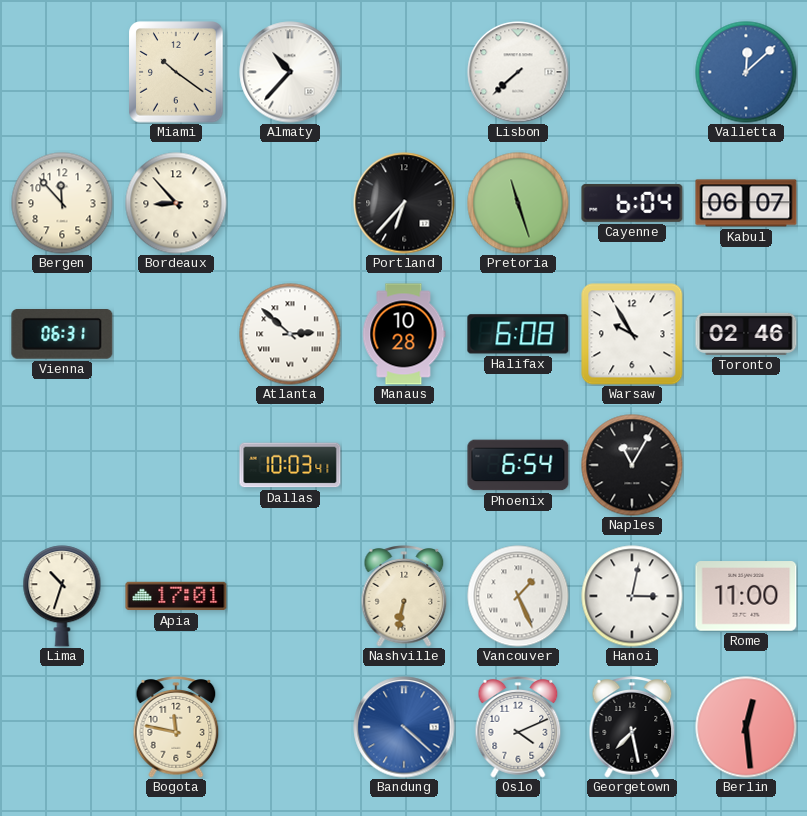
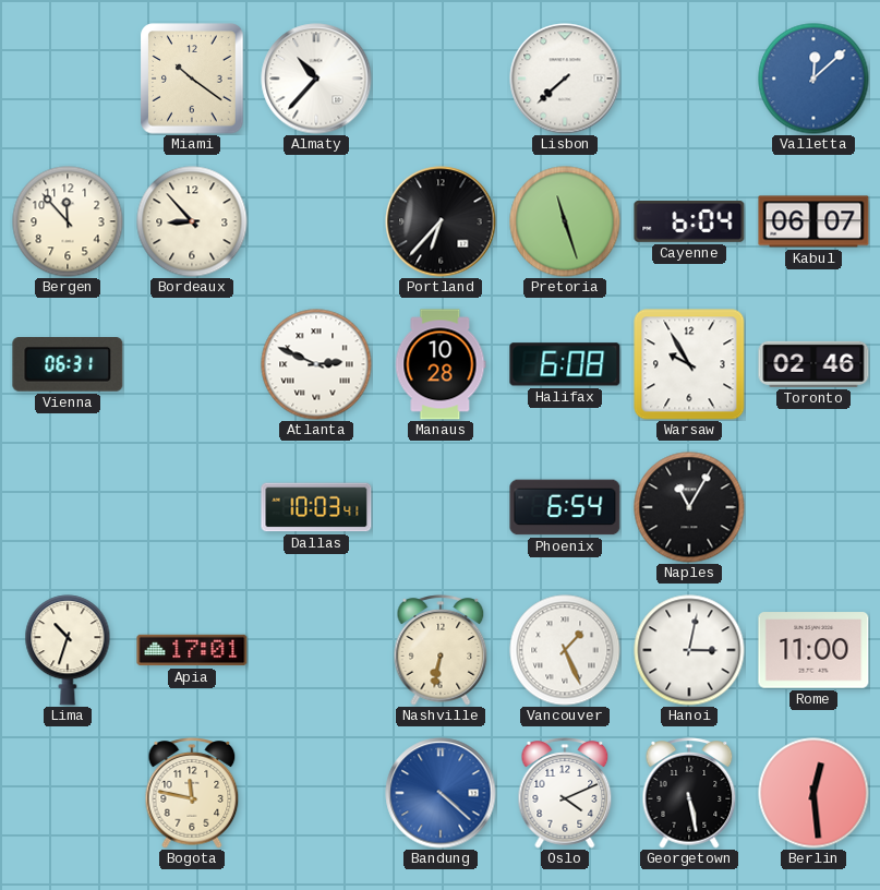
Atlanta: 2:52 -> 2:49
Georgetown: 7:28 -> 5:28
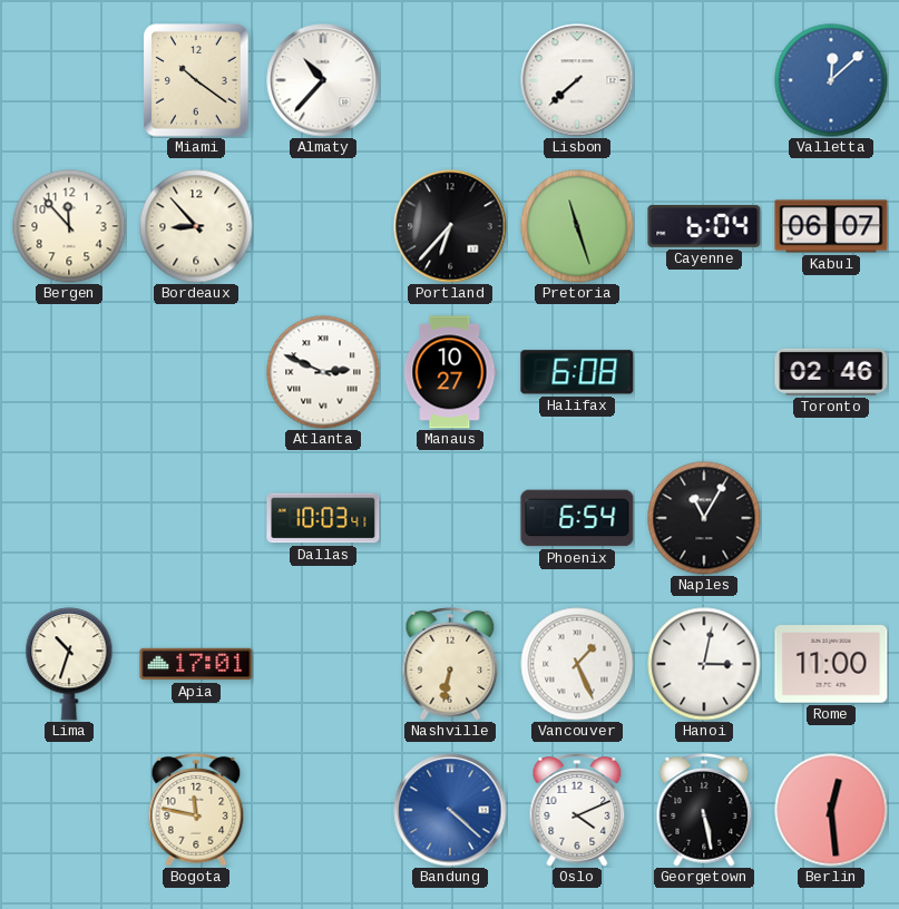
Vienna: 06:31 -> none
Manaus: 10:28 -> 10:27
Warsaw: 9:55 -> none
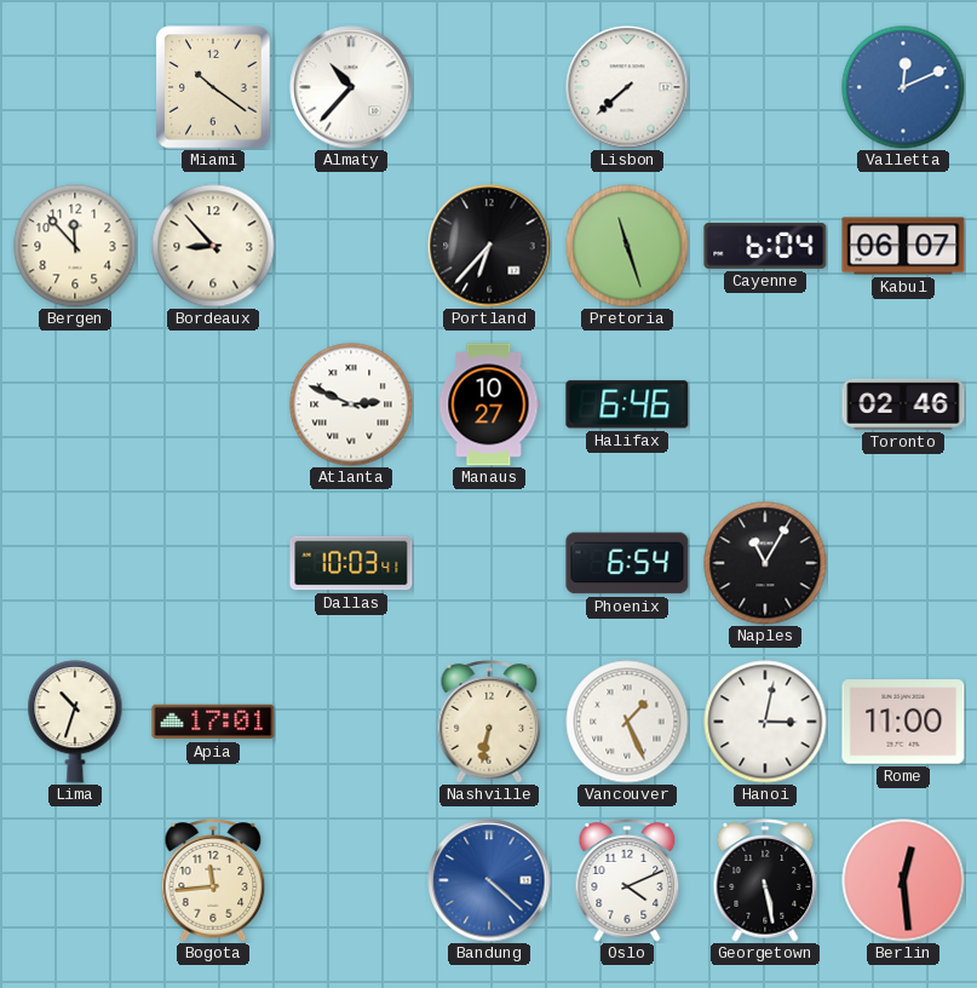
Valletta: 12:08 -> 12:11
Halifax: 6:08 -> 6:46
Bogota: 11:47 -> 11:44
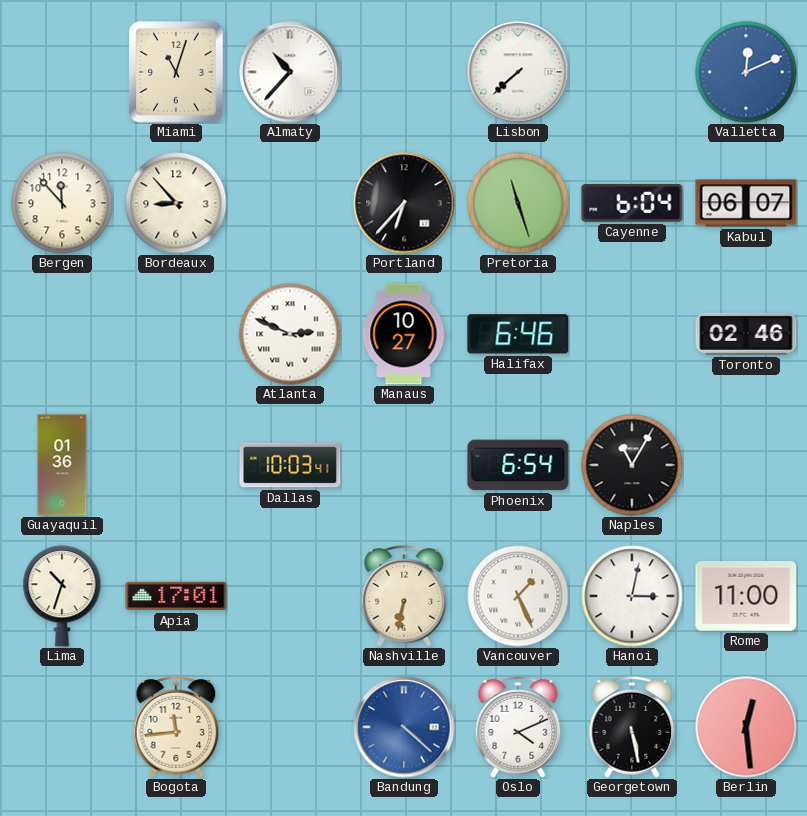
Miami: 10:21 -> 11:03
Guayaquil: none -> 01:36
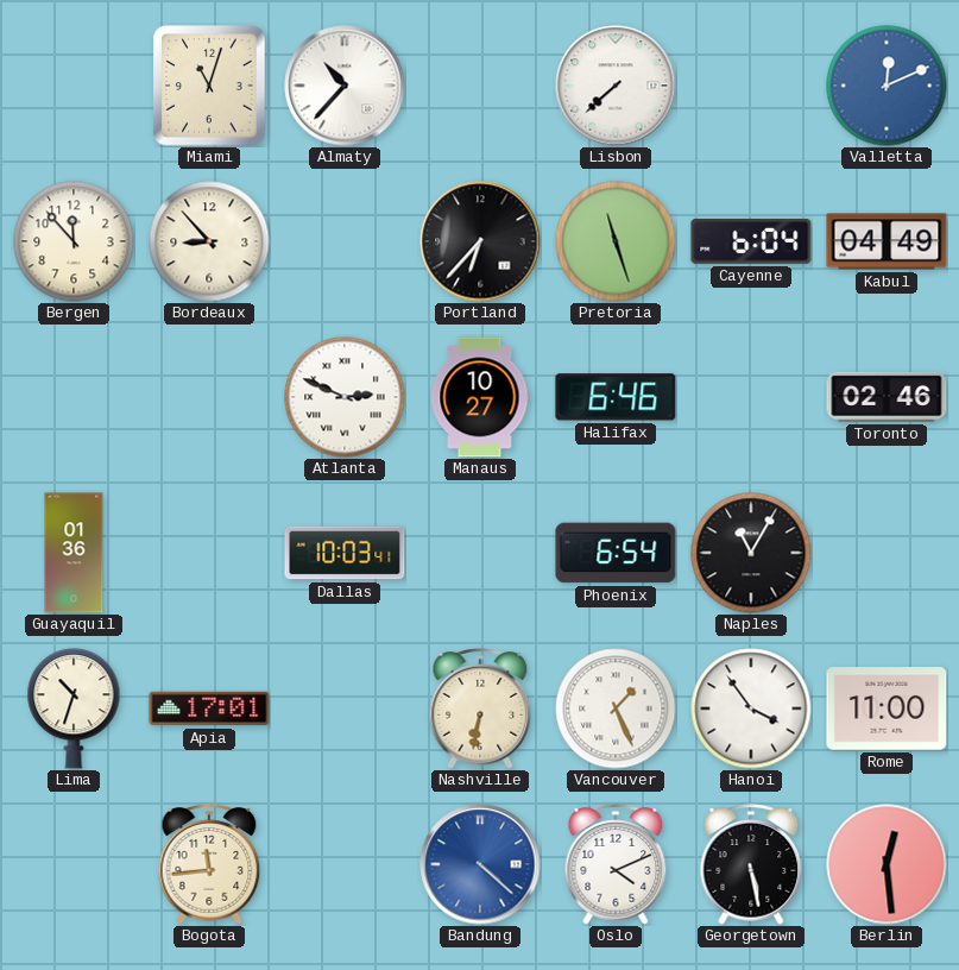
Kabul: 06:07 -> 04:49
Hanoi: 3:02 -> 3:54
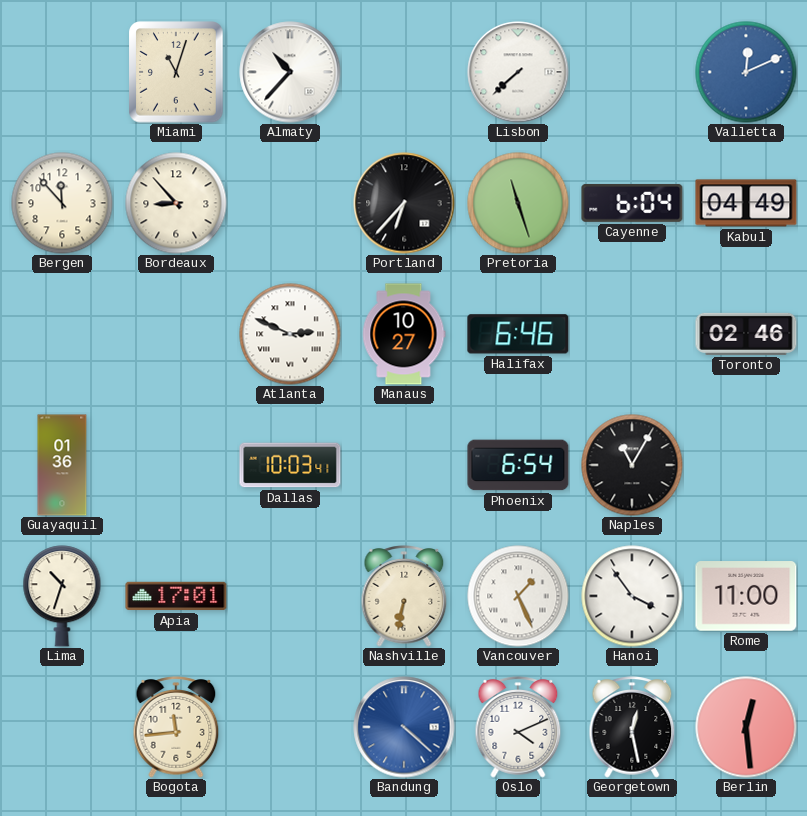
Georgetown: 5:28 -> 12:28
